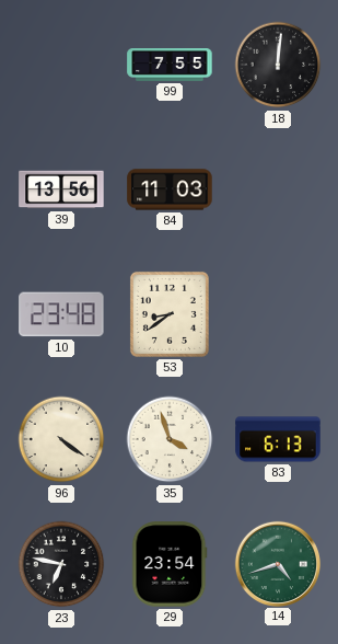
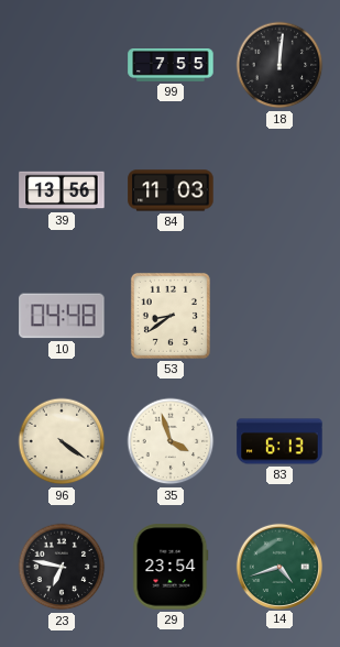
10: 23:48 -> 04:48
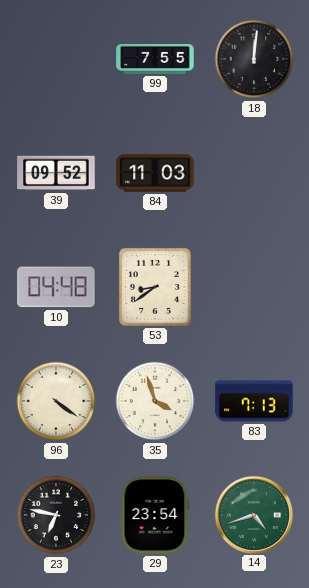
39: 13:56 -> 09:52
83: 6:13 -> 7:13
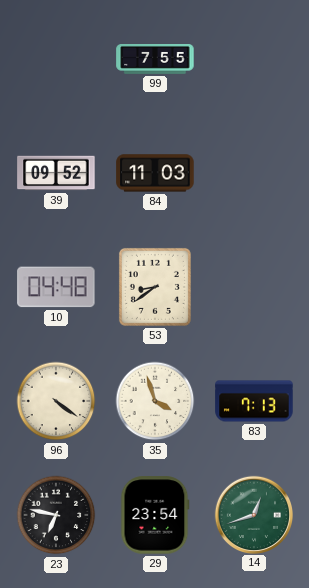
18: 12:01 -> none
14: 4:42 -> 12:42
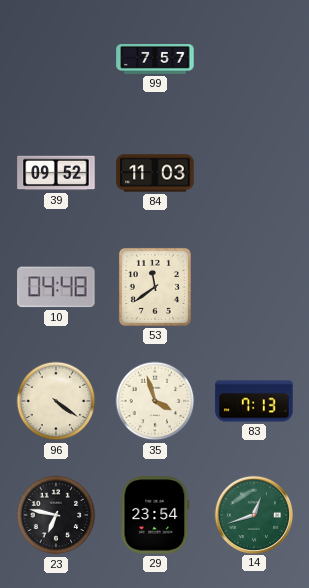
99: 7:55 -> 7:57
53: 8:39 -> 11:39
